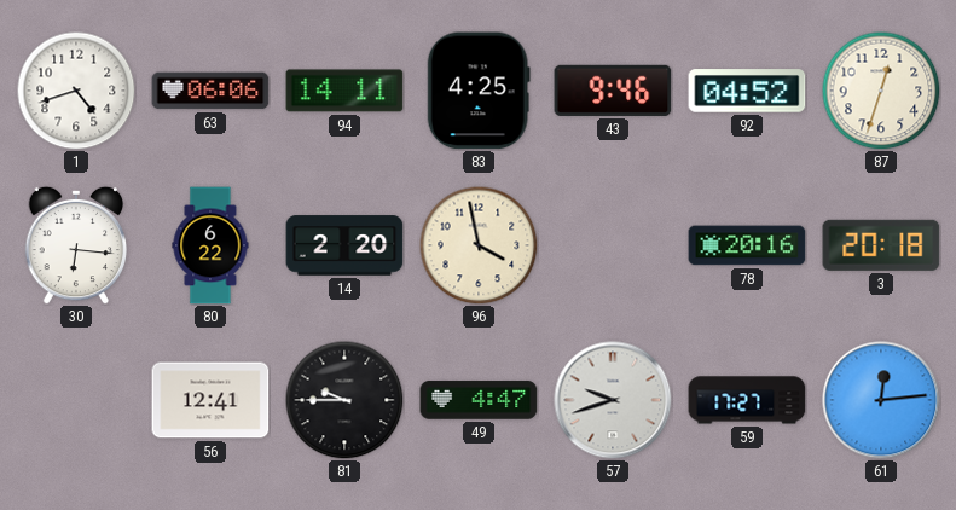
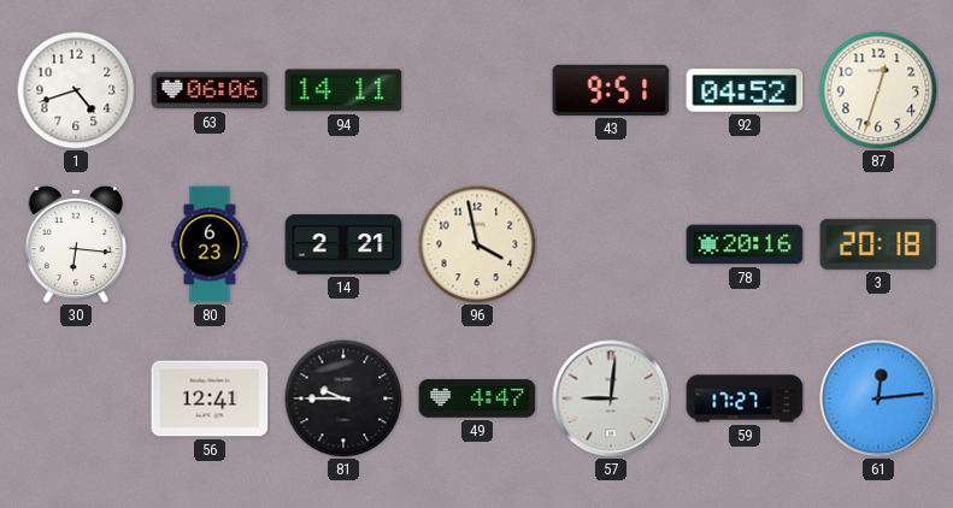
83: 4:25 -> none
43: 9:46 -> 9:51
80: 6:22 -> 6:23
14: 2:20 -> 2:21
57: 9:42 -> 9:01
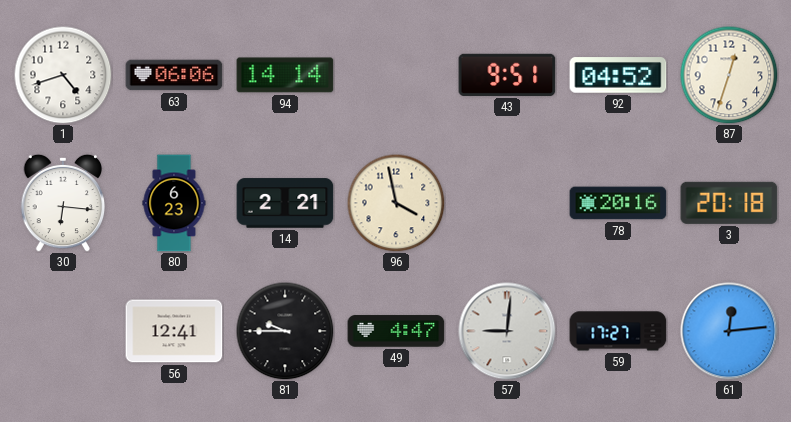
94: 14:11 -> 14:14
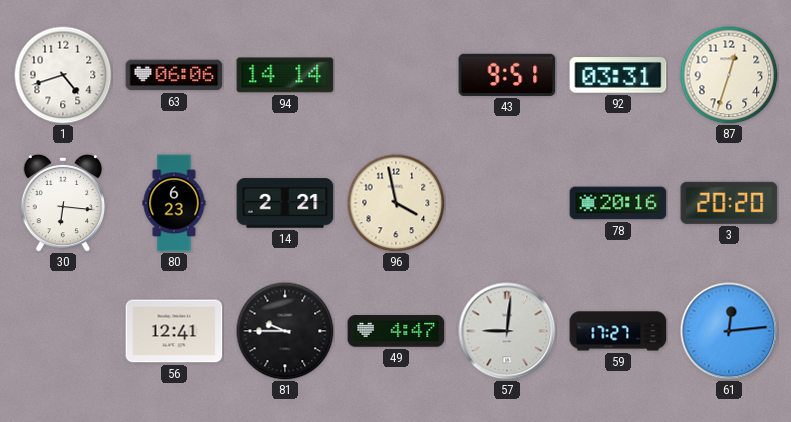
92: 04:52 -> 03:31
3: 20:18 -> 20:20
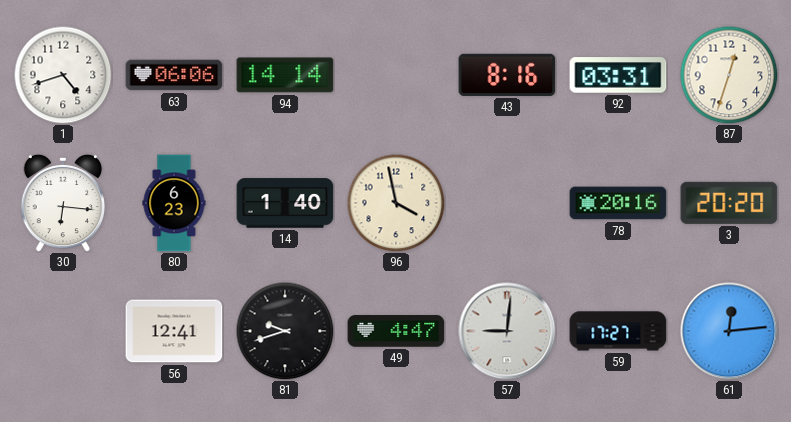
43: 9:51 -> 8:16
14: 2:21 -> 1:40
81: 9:45 -> 9:42
